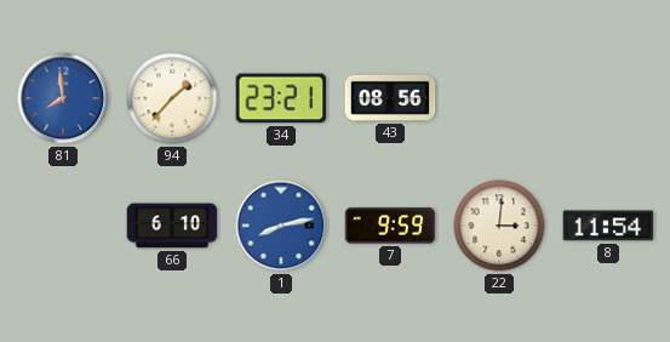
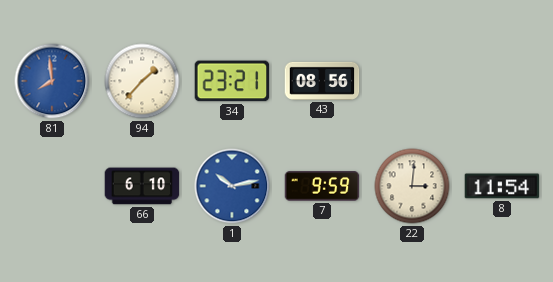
1: 8:13 -> 10:13
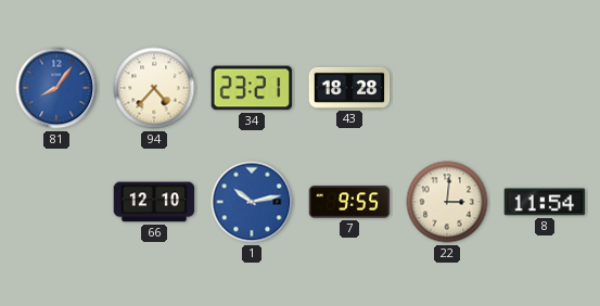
81: 7:59 -> 8:06
94: 1:37 -> 4:37
43: 08:56 -> 18:28
66: 6:10 -> 12:10
7: 9:59 -> 9:55
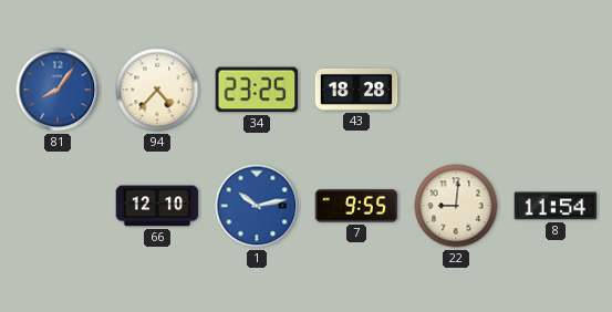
34: 23:21 -> 23:25
22: 3:01 -> 9:01
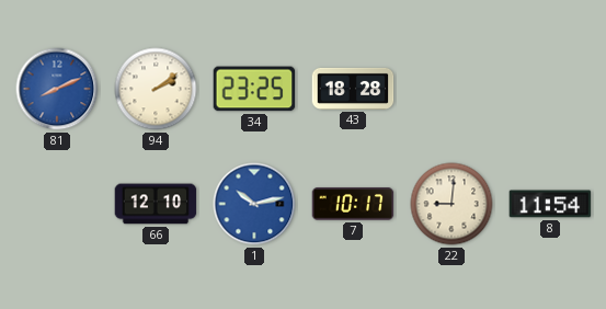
81: 8:06 -> 8:11
94: 4:37 -> 2:09
7: 9:55 -> 10:17
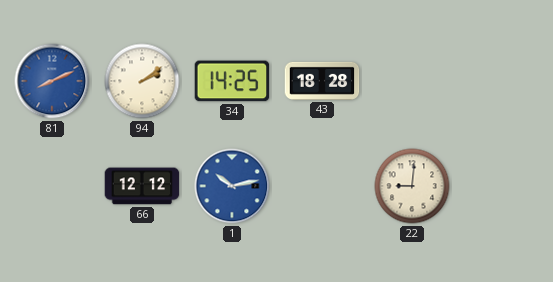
34: 23:25 -> 14:25
66: 12:10 -> 12:12
7: 10:17 -> none
8: 11:54 -> none
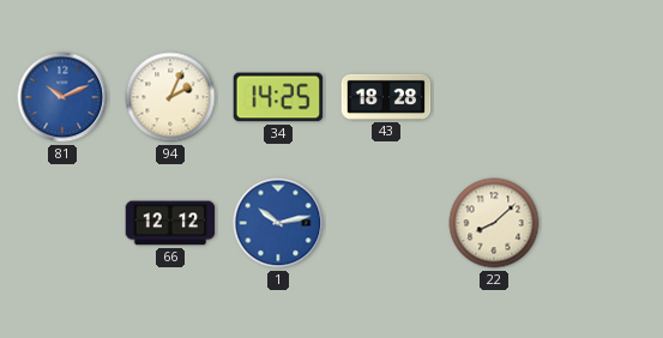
81: 8:11 -> 10:11
94: 2:09 -> 2:04
22: 9:01 -> 8:08
